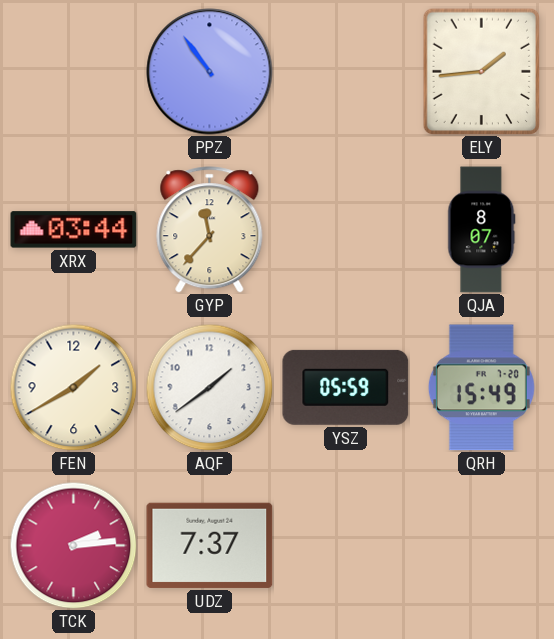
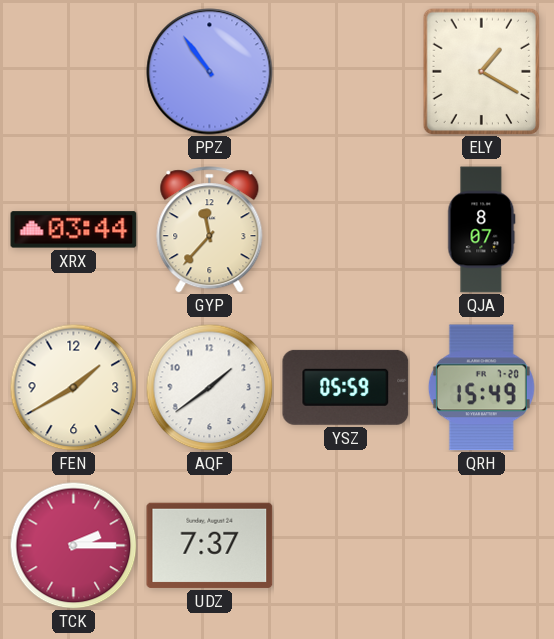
ELY: 1:44 -> 1:20
TCK: 2:14 -> 2:15
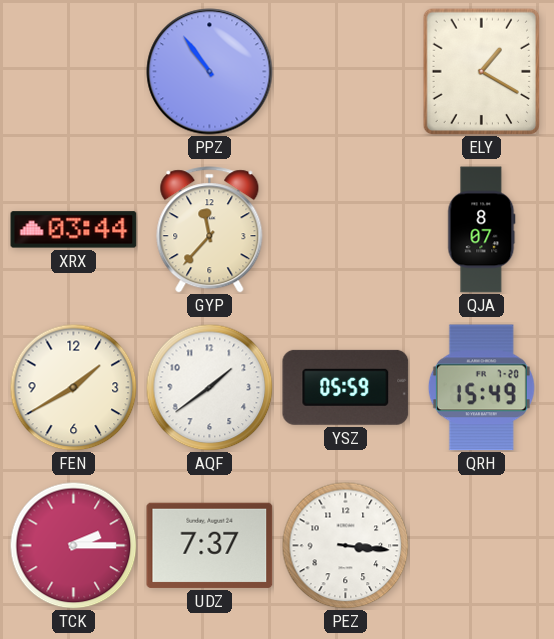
PEZ: none -> 3:16
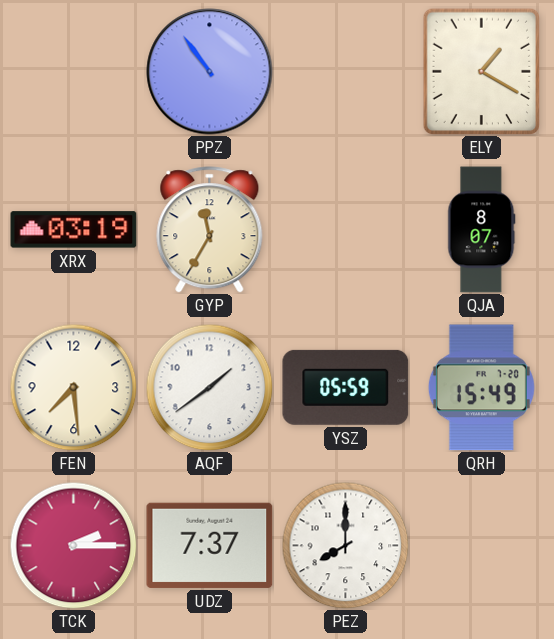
XRX: 03:44 -> 03:19
GYP: 11:37 -> 11:35
FEN: 1:40 -> 7:29
PEZ: 3:16 -> 8:00
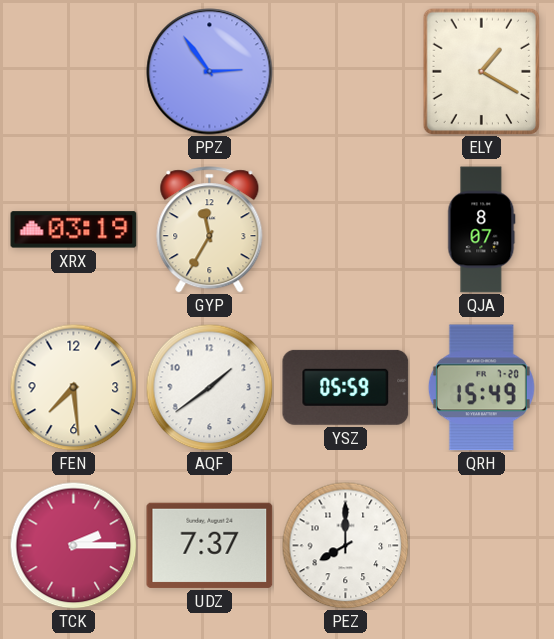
PPZ: 10:54 -> 2:54
